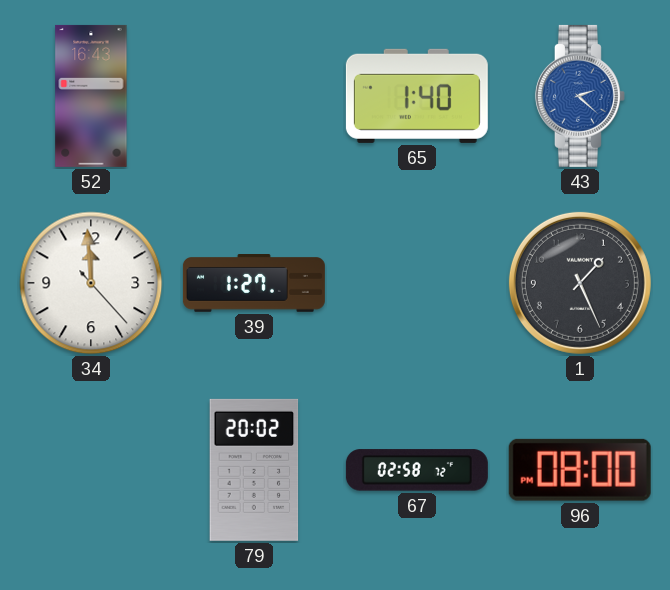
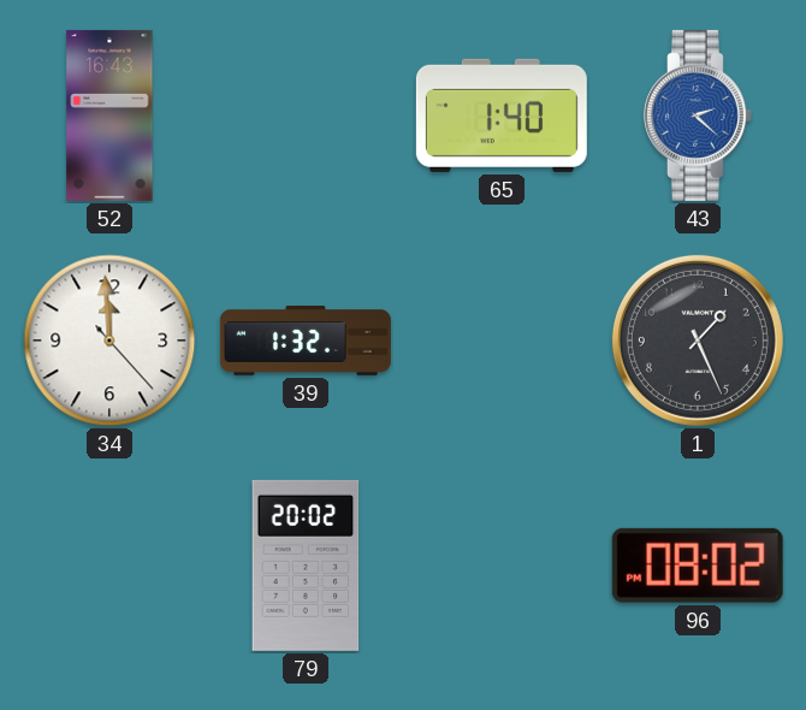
39: 1:27 -> 1:32
67: 02:58 -> none
96: 08:00 -> 08:02
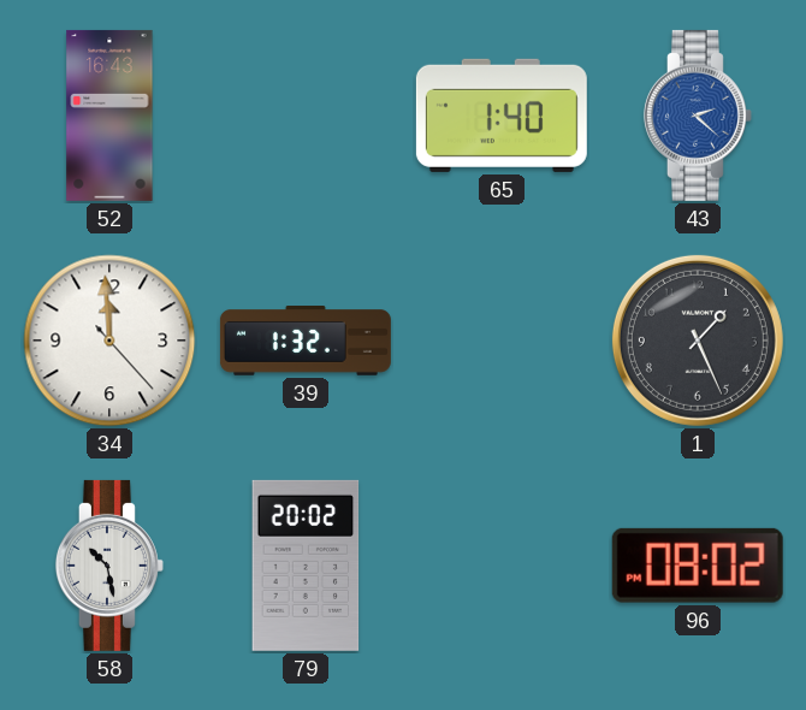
58: none -> 10:28
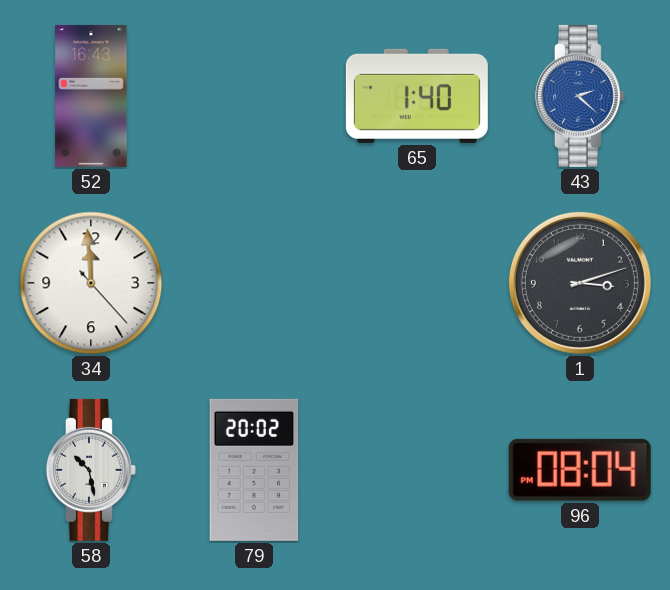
39: 1:32 -> none
1: 1:26 -> 3:12
96: 08:02 -> 08:04
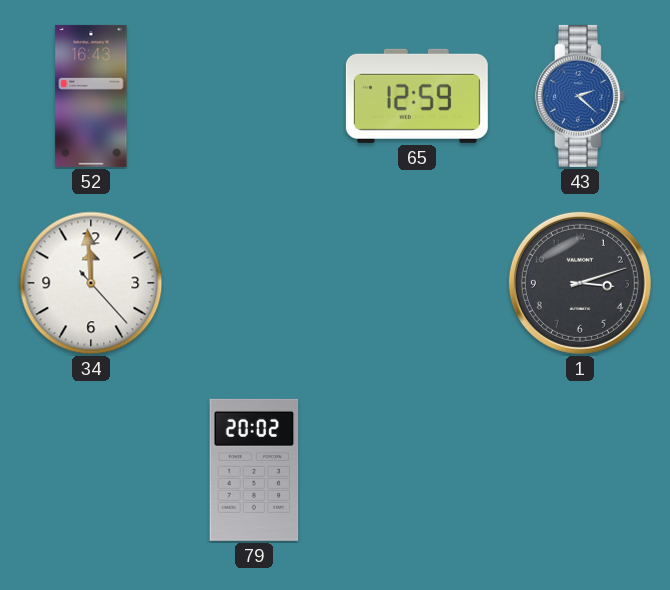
65: 1:40 -> 12:59
58: 10:28 -> none
96: 08:04 -> none
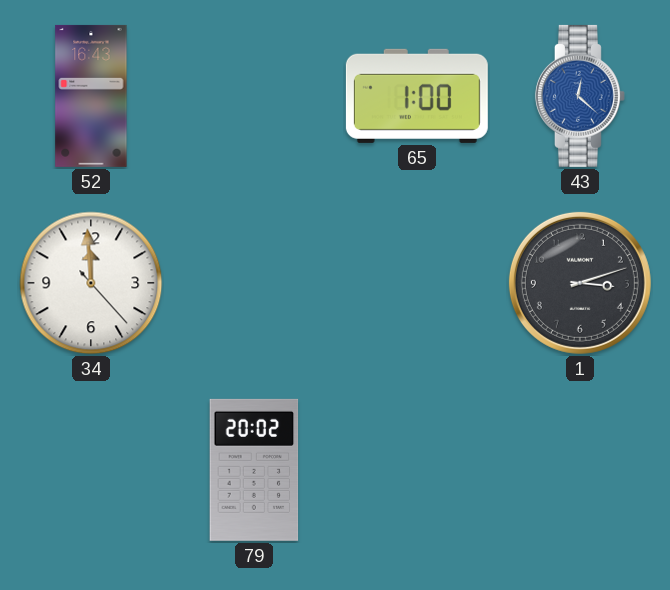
65: 12:59 -> 1:00
43: 2:22 -> 12:22
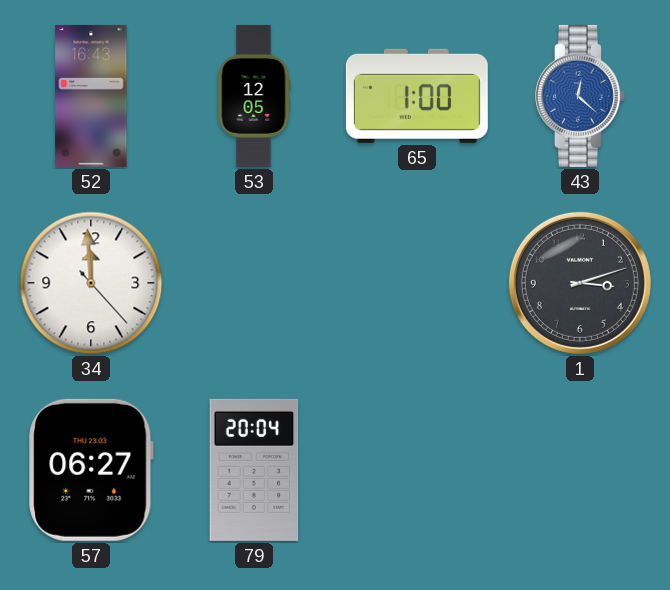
53: none -> 12:05
57: none -> 06:27
79: 20:02 -> 20:04
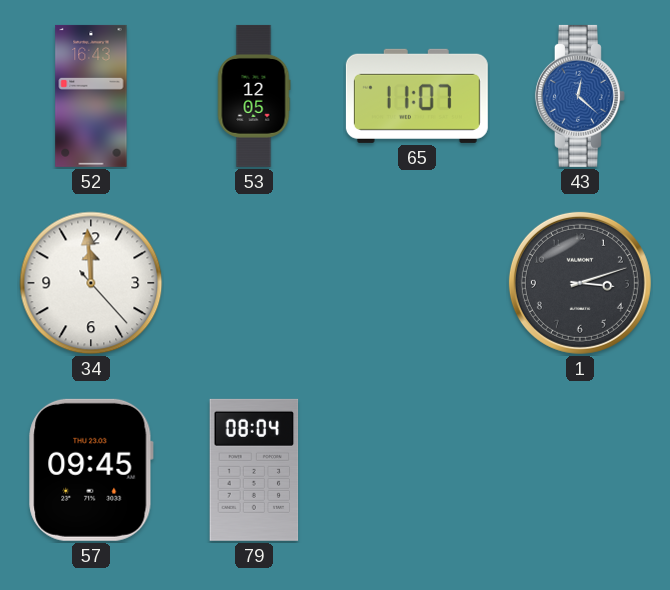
65: 1:00 -> 11:07
57: 06:27 -> 09:45
79: 20:04 -> 08:04
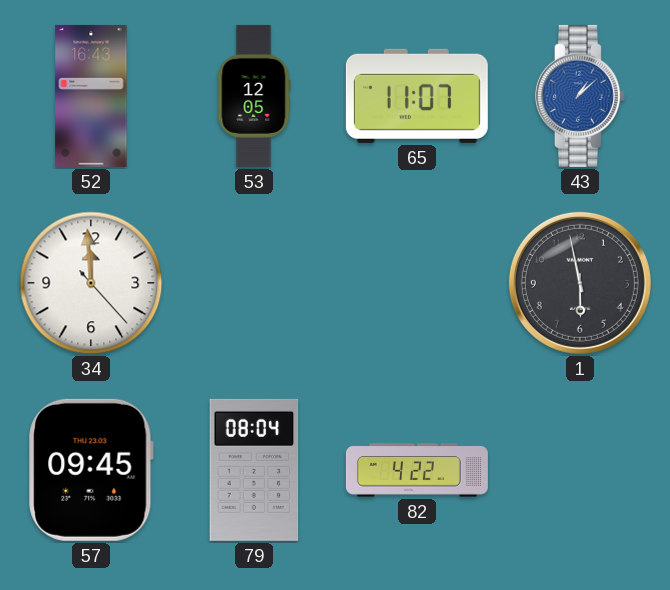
43: 12:22 -> 1:08
1: 3:12 -> 5:58
82: none -> 4:22
